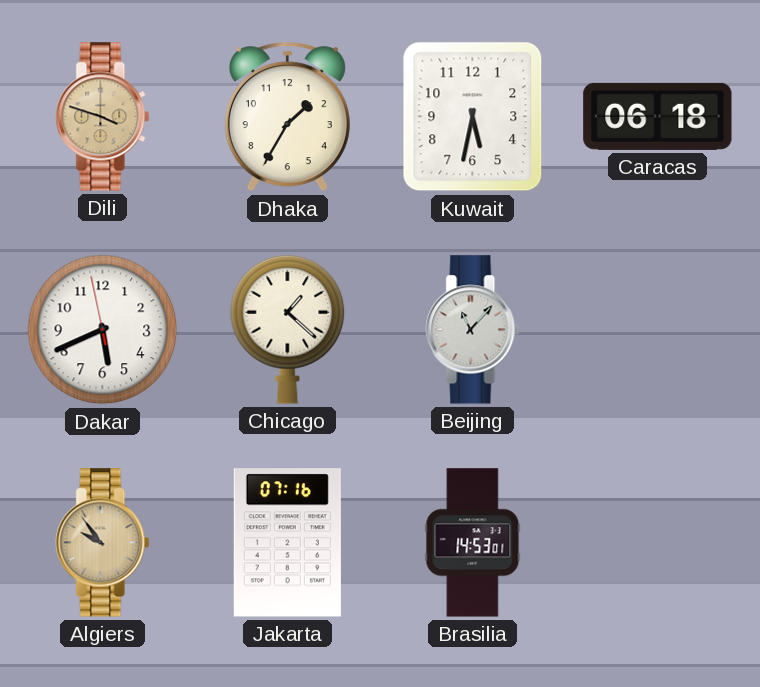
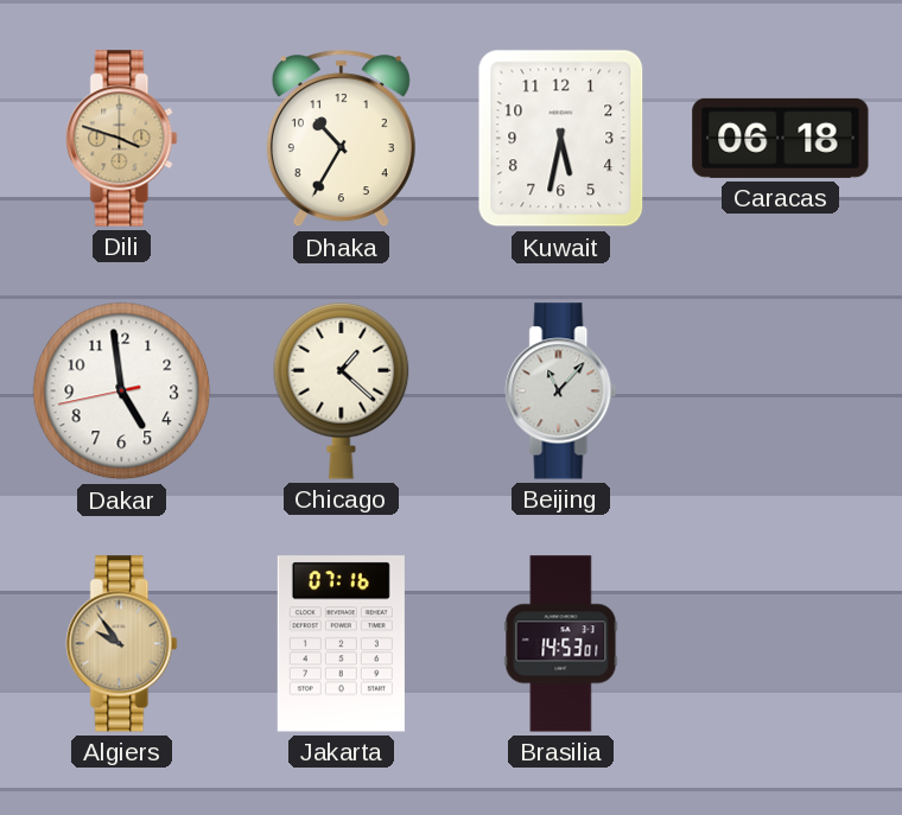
Dhaka: 1:35 -> 10:35
Dakar: 5:40 -> 4:58
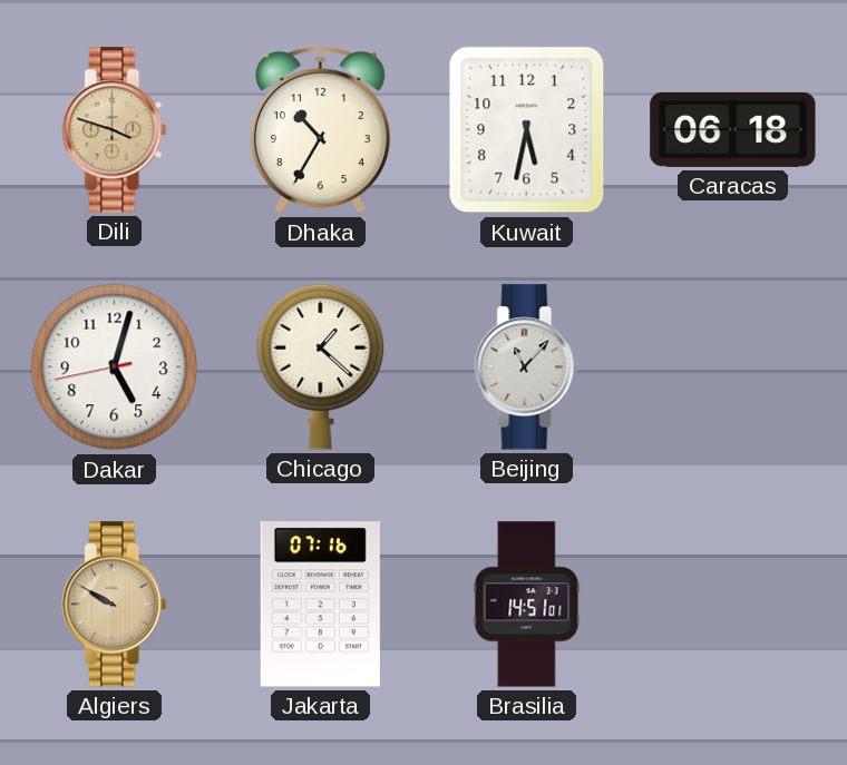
Dakar: 4:58 -> 5:02
Algiers: 9:54 -> 9:50
Brasilia: 14:53 -> 14:51
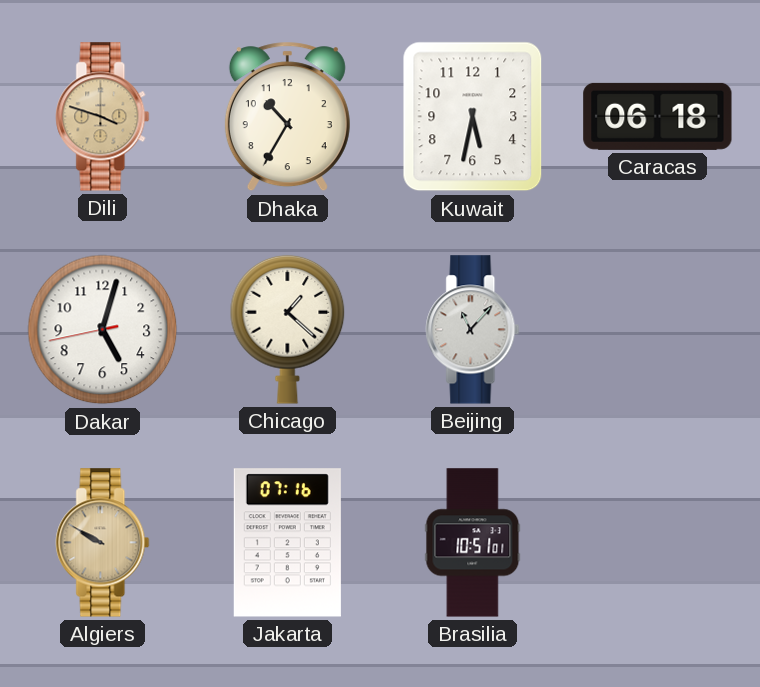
Brasilia: 14:51 -> 10:51
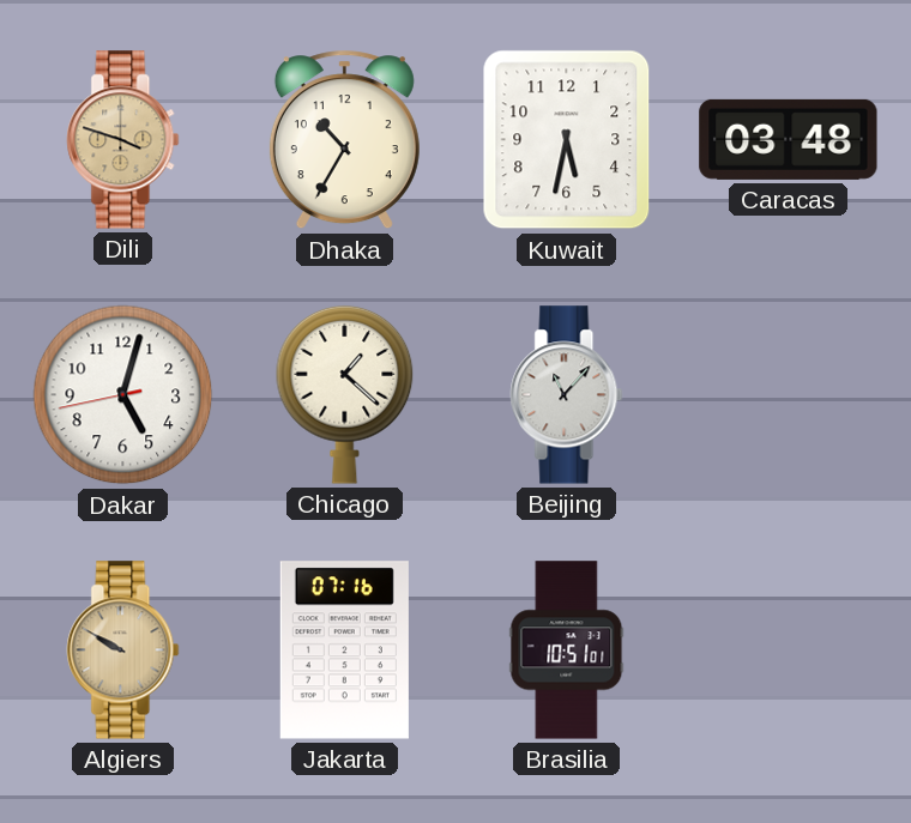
Caracas: 06:18 -> 03:48
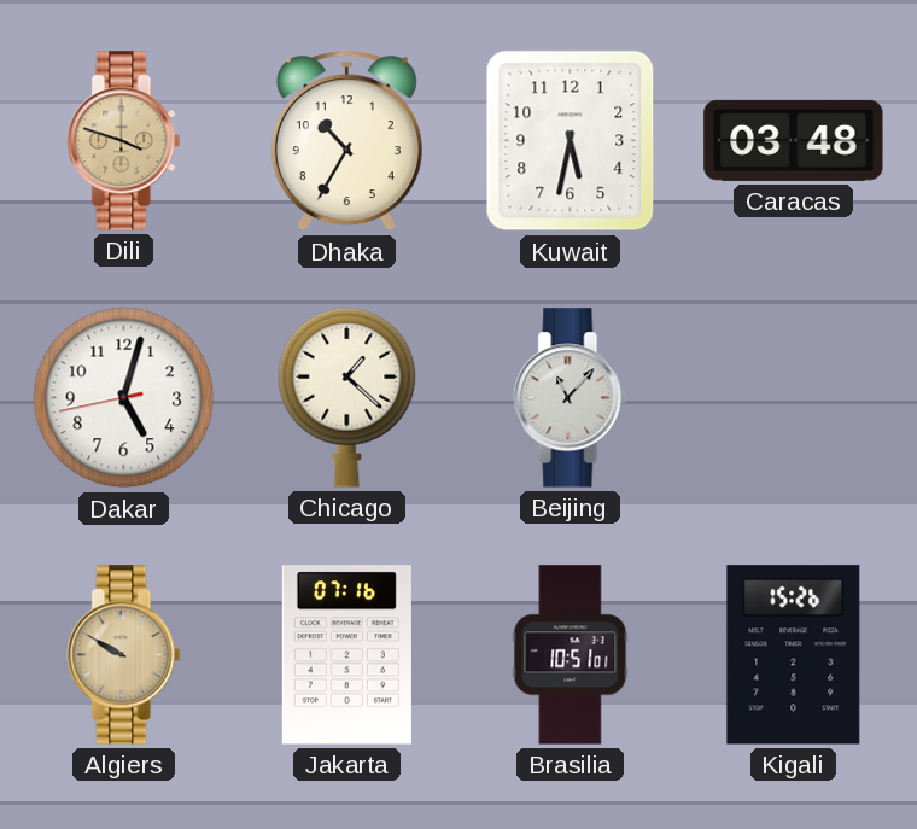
Kigali: none -> 15:26
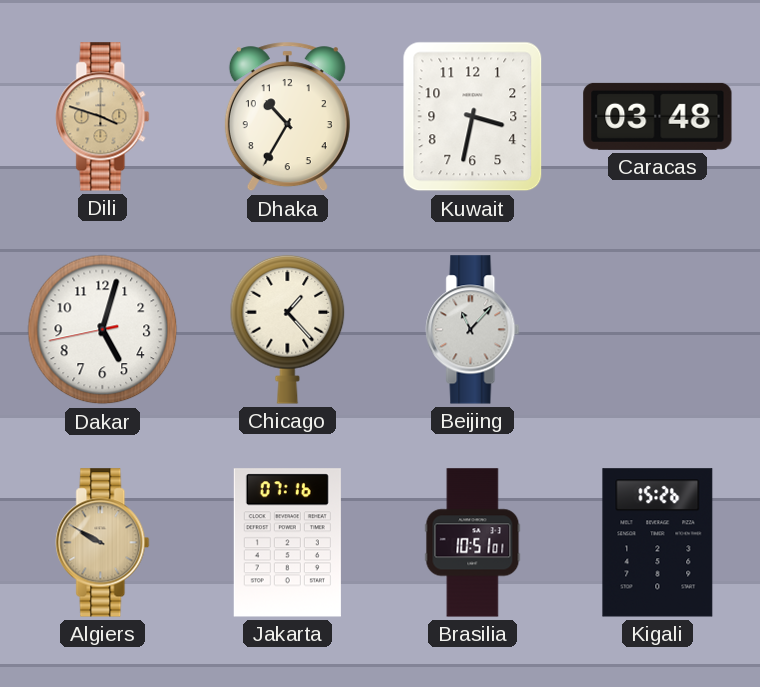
Kuwait: 5:32 -> 3:32
Chicago: 1:22 -> 1:23
